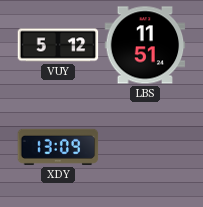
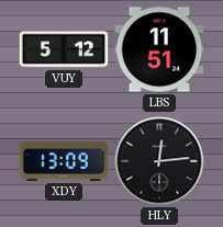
HLY: none -> 12:14
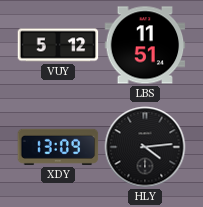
HLY: 12:14 -> 4:14
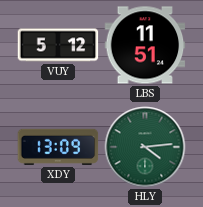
HLY dial: black -> green
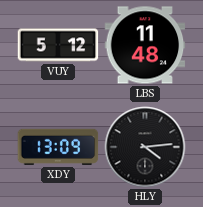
LBS: 11:51 -> 11:48
HLY dial: green -> black
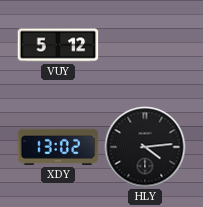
LBS: 11:48 -> none
XDY: 13:09 -> 13:02
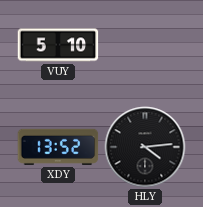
VUY: 5:12 -> 5:10
XDY: 13:02 -> 13:52
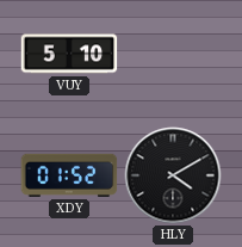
XDY: 13:52 -> 01:52
HLY: 4:14 -> 4:10
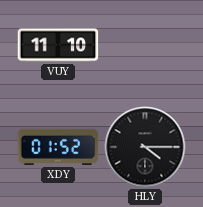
VUY: 5:10 -> 11:10
HLY: 4:10 -> 4:15
